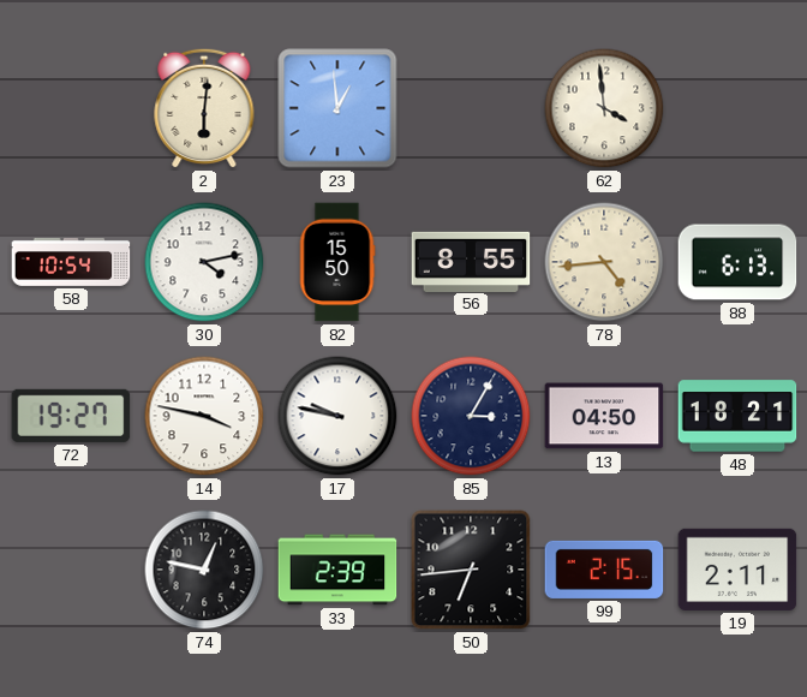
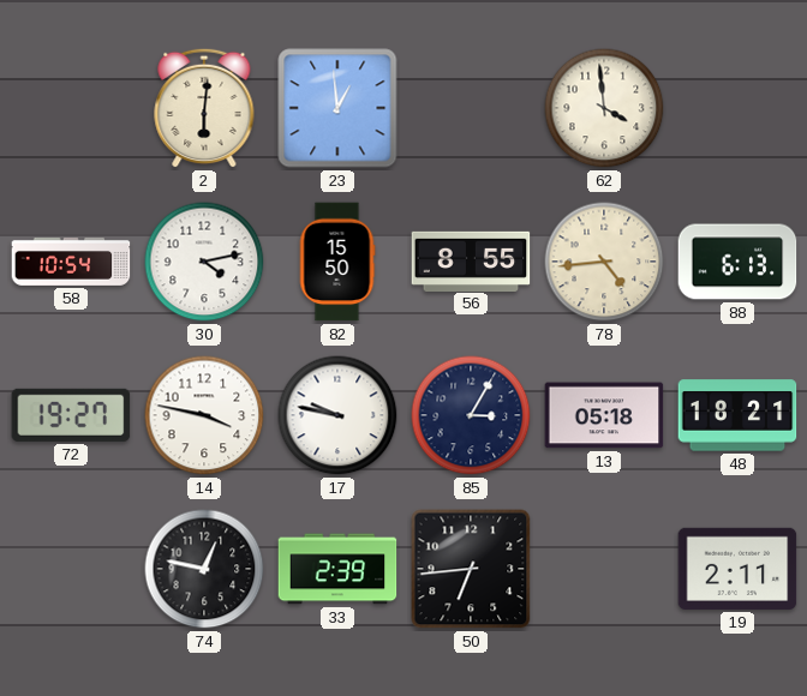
13: 04:50 -> 05:18
99: 2:15 -> none
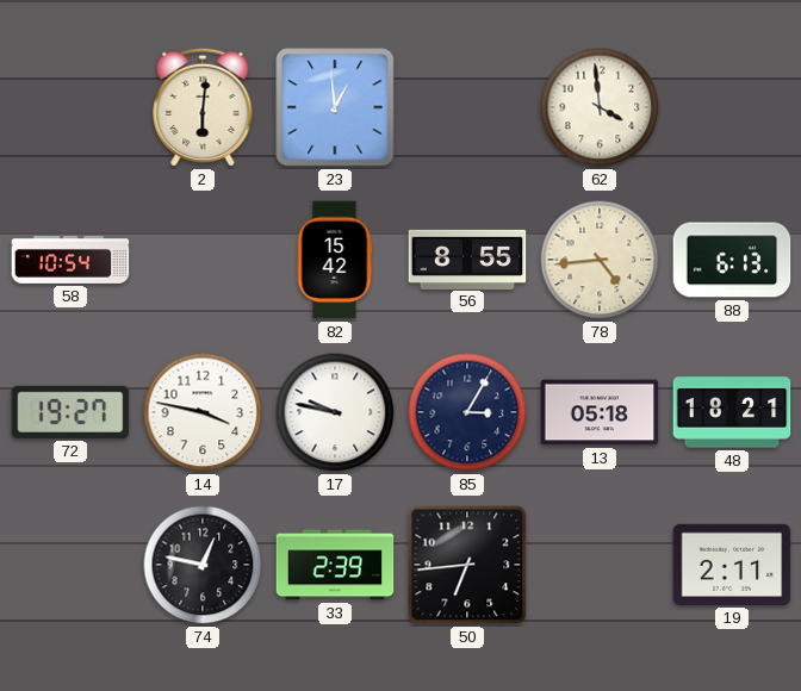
30: 4:13 -> none
82: 15:50 -> 15:42
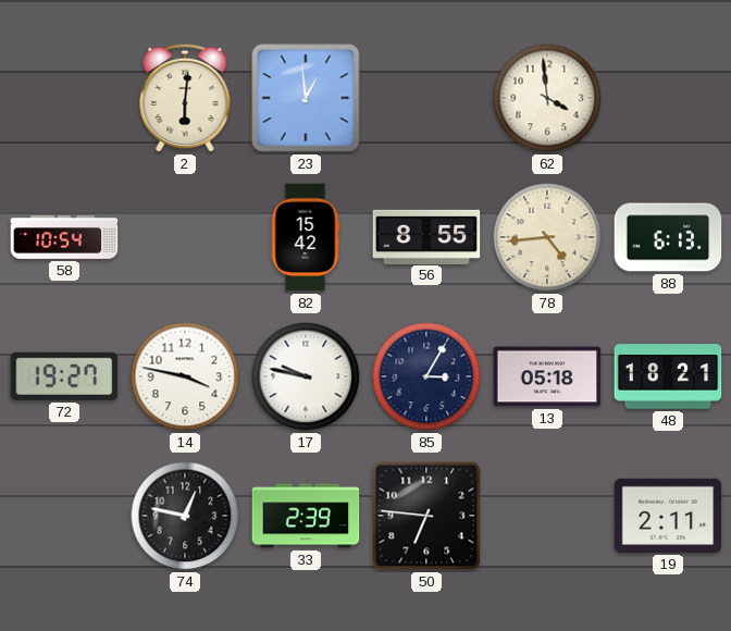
50: 6:44 -> 6:46
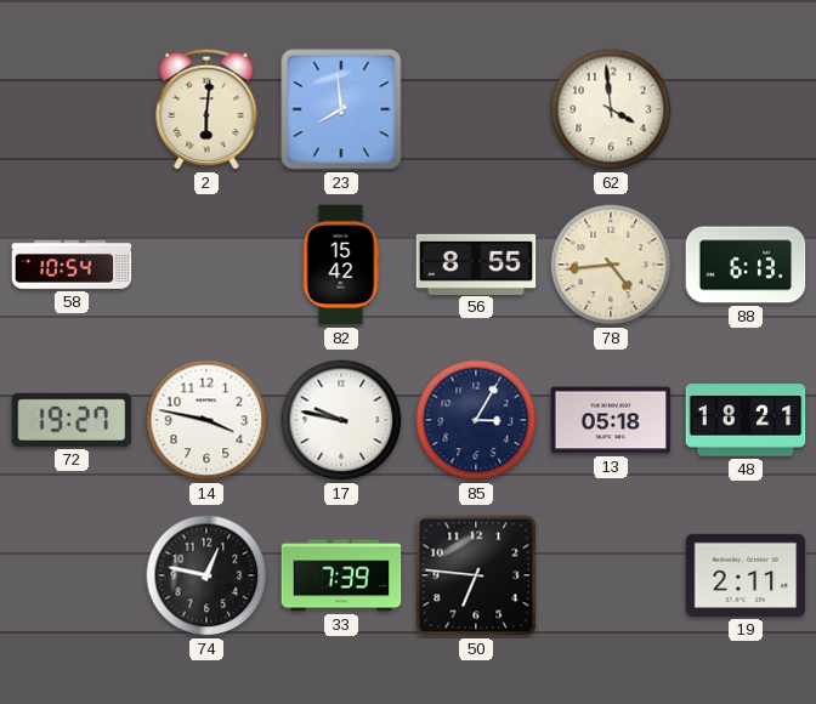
23: 12:59 -> 7:59
33: 2:39 -> 7:39
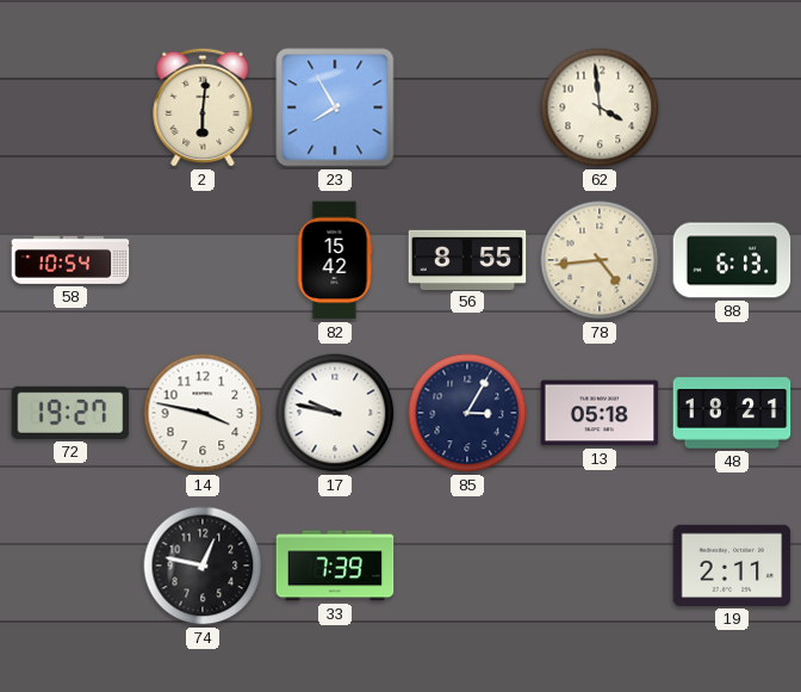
23: 7:59 -> 7:55
50: 6:46 -> none
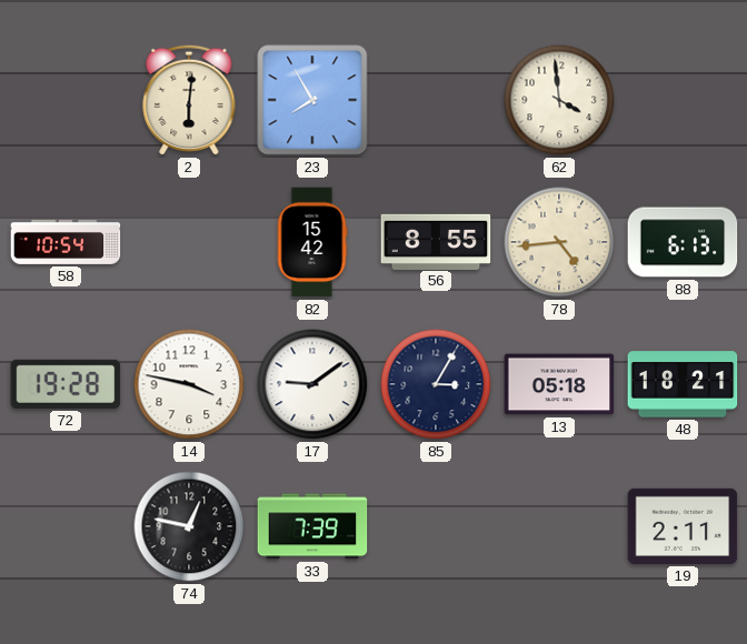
72: 19:27 -> 19:28
17: 9:47 -> 9:09
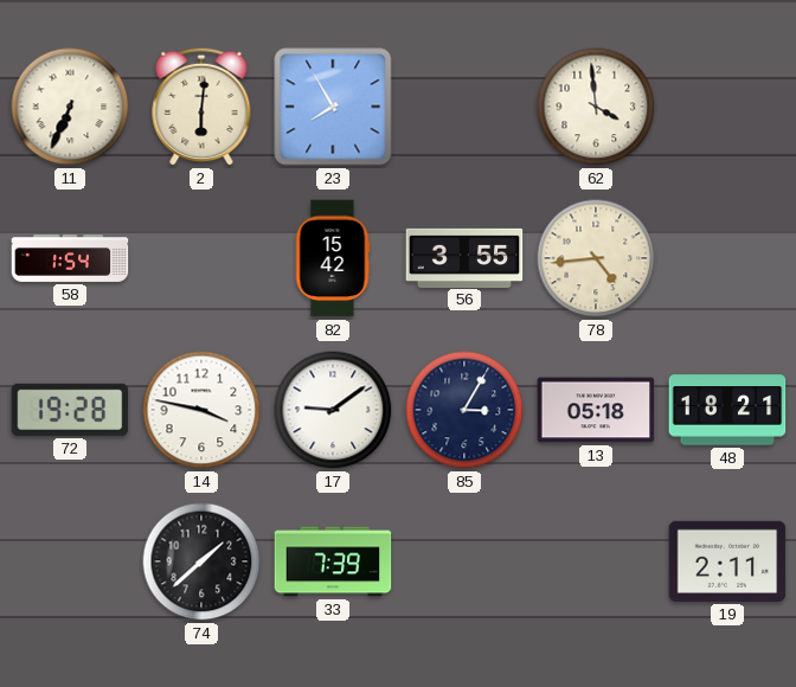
11: none -> 6:34
58: 10:54 -> 1:54
56: 8:55 -> 3:55
88: 6:13 -> none
74: 12:47 -> 1:38
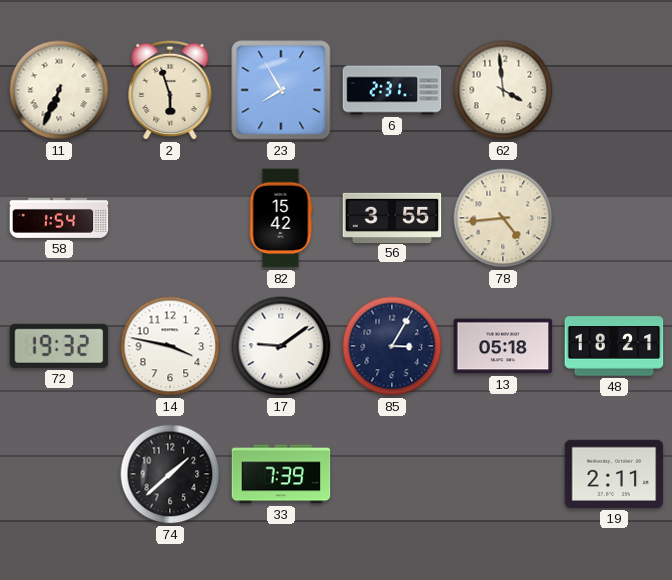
2: 6:01 -> 5:57
6: none -> 2:31
72: 19:28 -> 19:32
